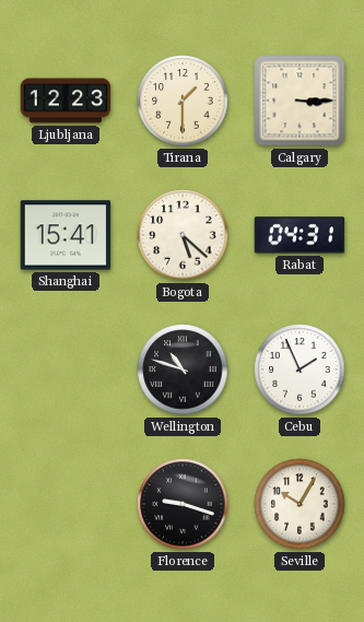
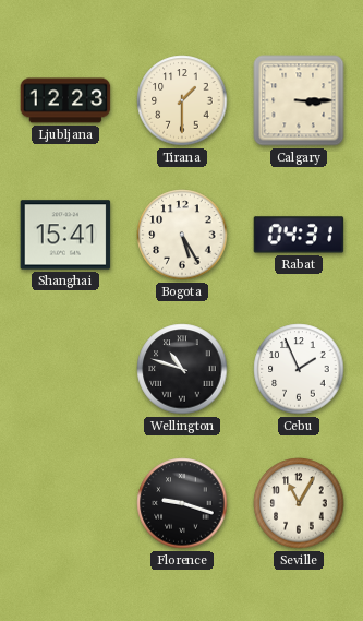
Bogota: 5:22 -> 5:25
Seville: 10:05 -> 11:05
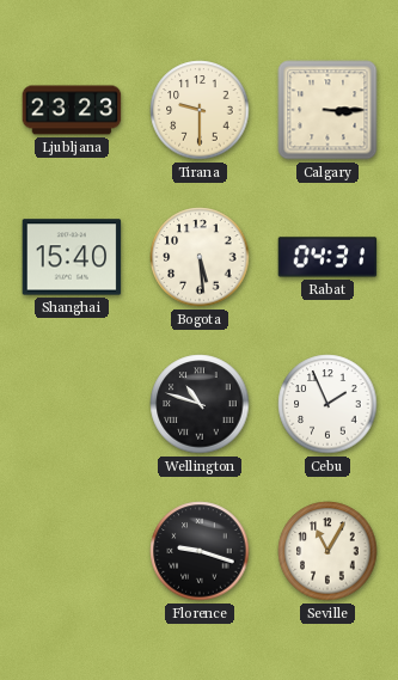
Ljubljana: 12:23 -> 23:23
Tirana: 1:30 -> 9:30
Shanghai: 15:41 -> 15:40
Bogota: 5:25 -> 5:29
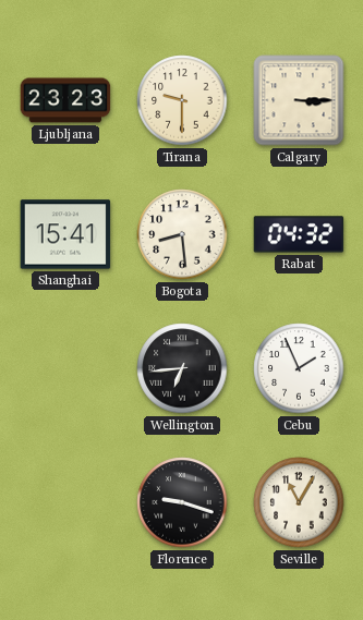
Shanghai: 15:40 -> 15:41
Bogota: 5:29 -> 8:29
Rabat: 04:31 -> 04:32
Wellington: 10:48 -> 6:44
